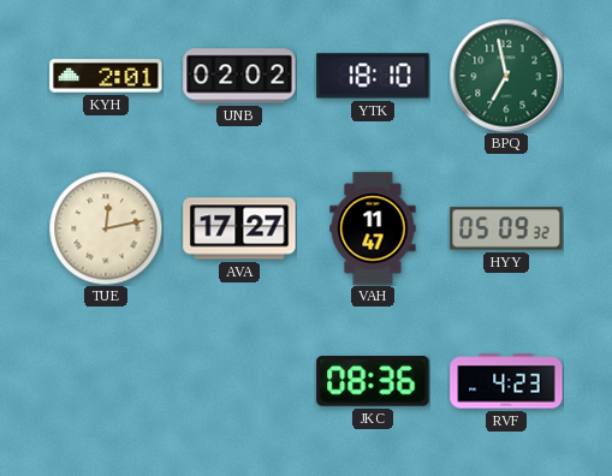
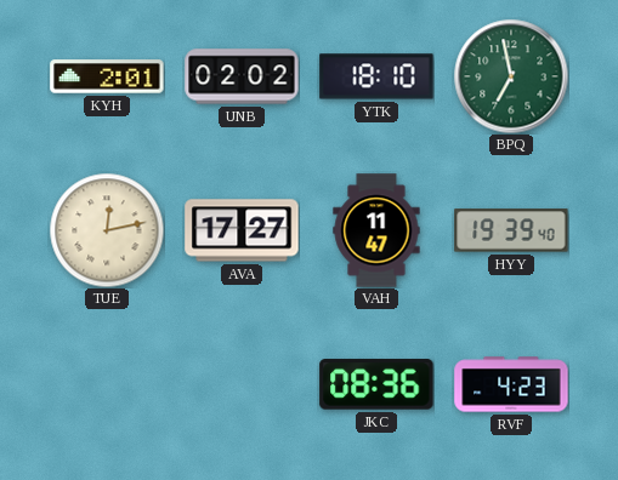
HYY: 05:09 -> 19:39
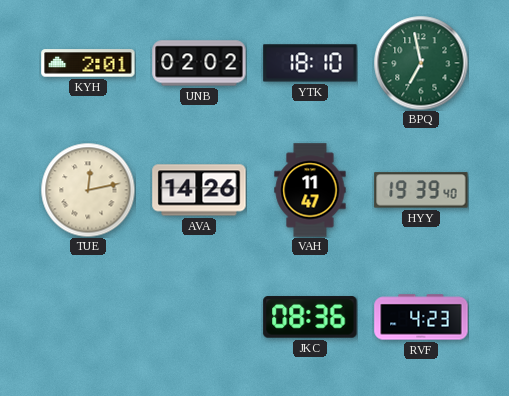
AVA: 17:27 -> 14:26
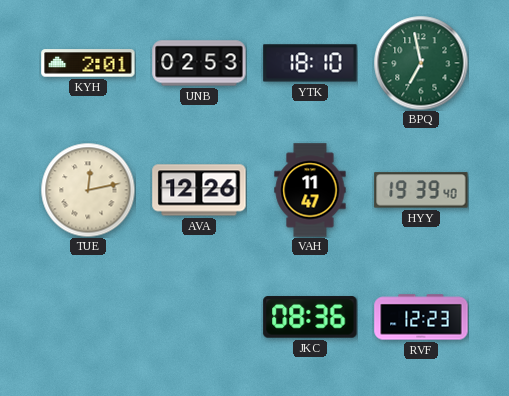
UNB: 02:02 -> 02:53
AVA: 14:26 -> 12:26
RVF: 4:23 -> 12:23
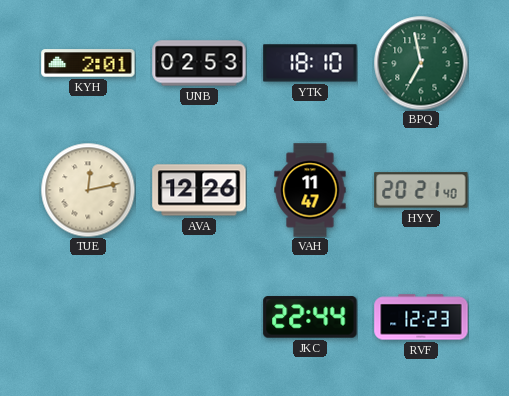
HYY: 19:39 -> 20:21
JKC: 08:36 -> 22:44
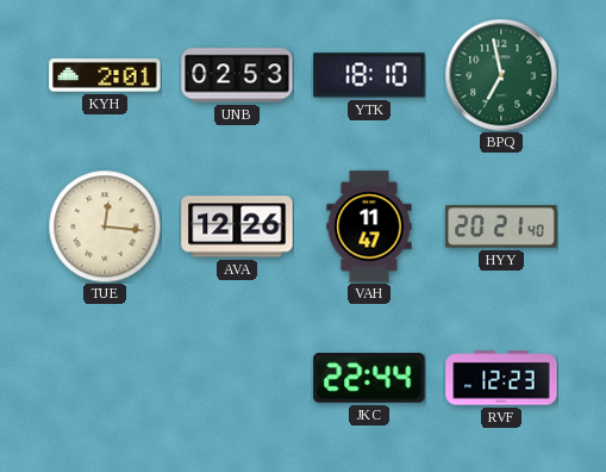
TUE: 12:13 -> 12:16
